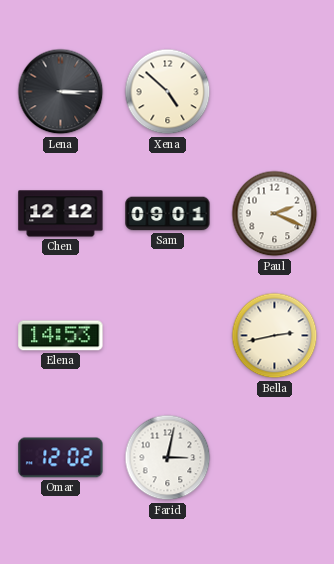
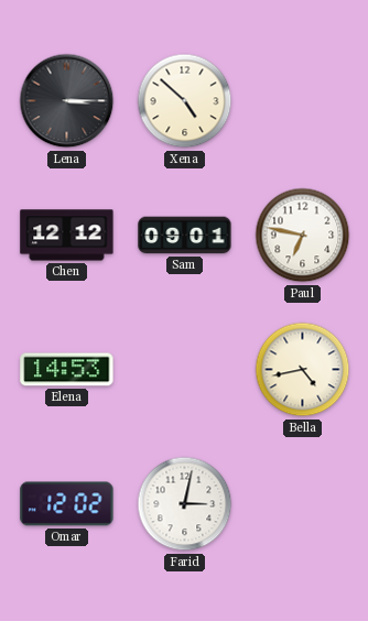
Paul: 2:19 -> 6:47
Bella: 2:43 -> 4:43
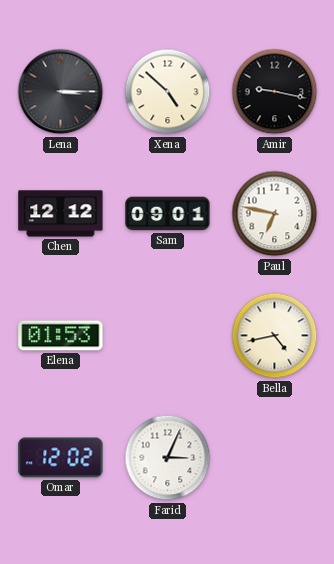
Amir: none -> 9:17
Elena: 14:53 -> 01:53
Farid: 3:02 -> 3:04
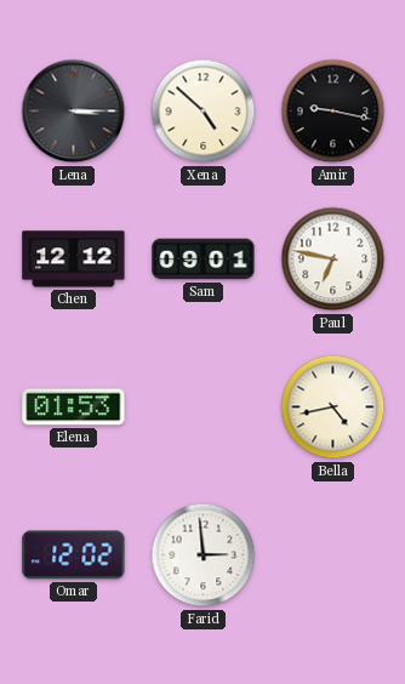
Farid: 3:04 -> 2:59
